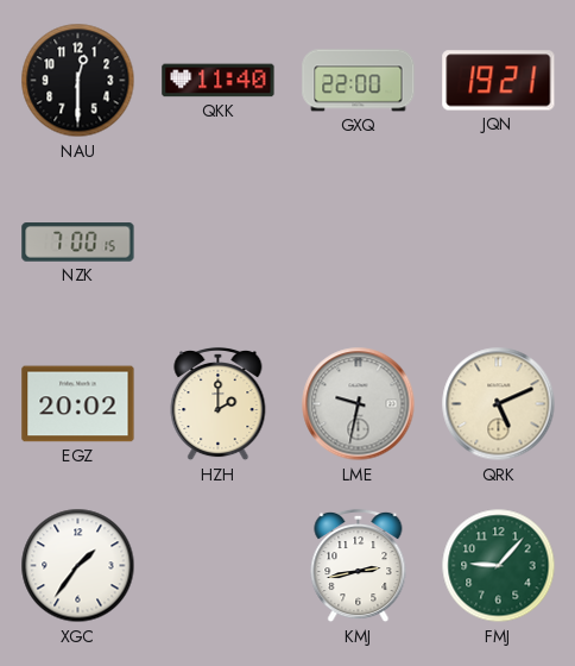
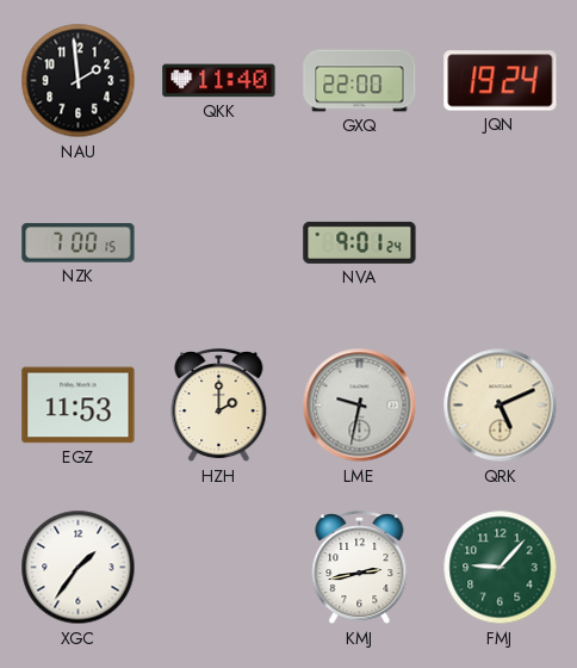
NAU: 12:30 -> 1:59
JQN: 19:21 -> 19:24
NVA: none -> 9:01
EGZ: 20:02 -> 11:53
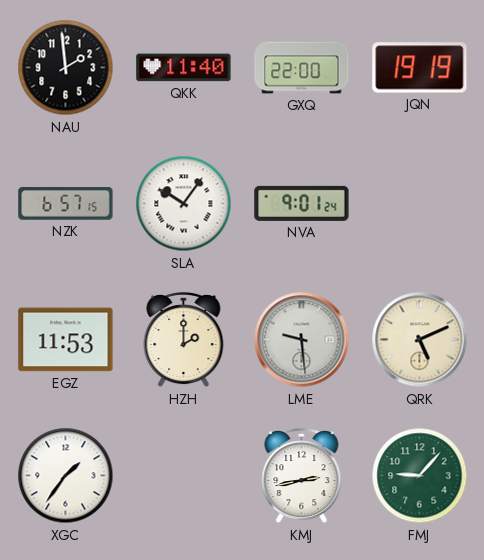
JQN: 19:24 -> 19:19
NZK: 7:00 -> 6:57
SLA: none -> 10:06
LME: 9:32 -> 9:29
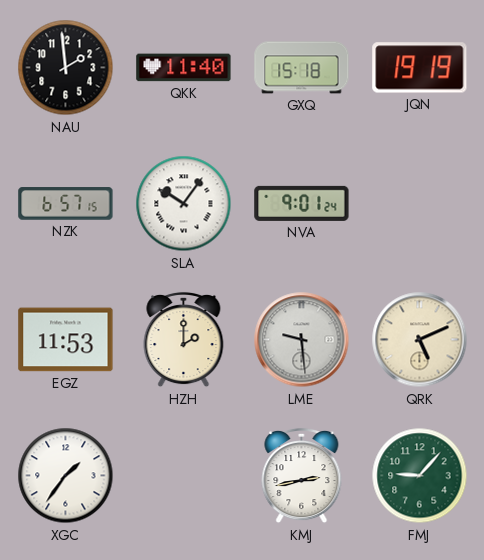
GXQ: 22:00 -> 15:18
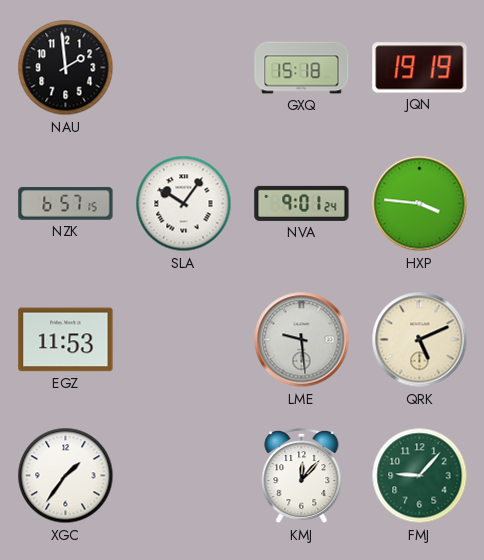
QKK: 11:40 -> none
HXP: none -> 3:46
HZH: 2:00 -> none
KMJ: 2:43 -> 12:07
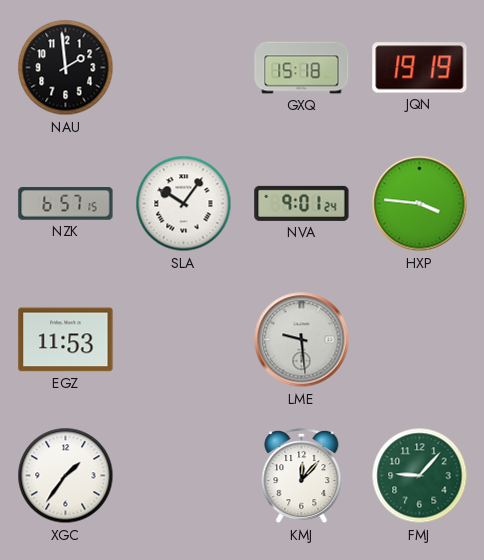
QRK: 5:11 -> none
